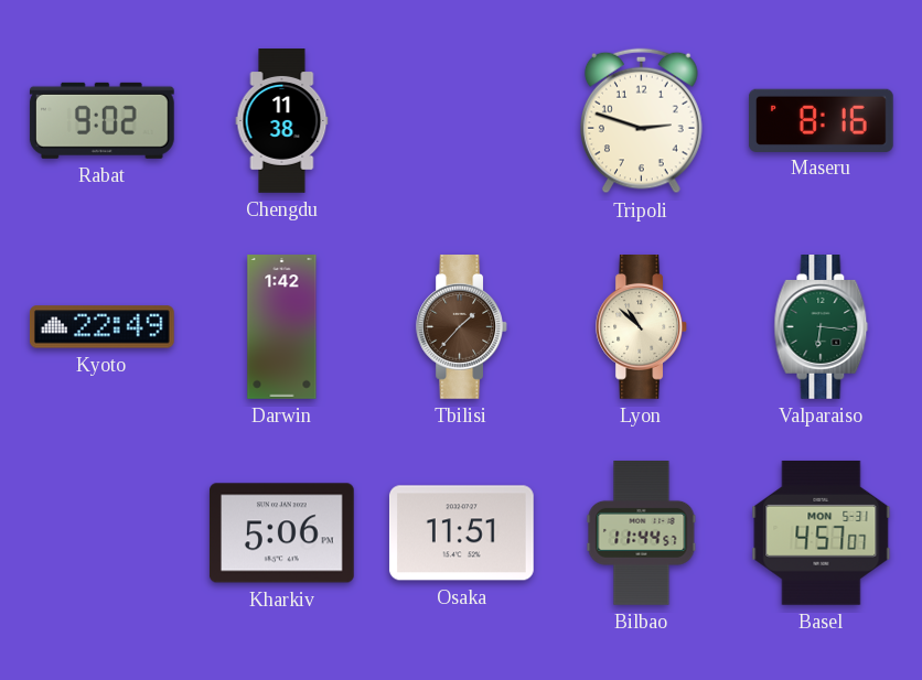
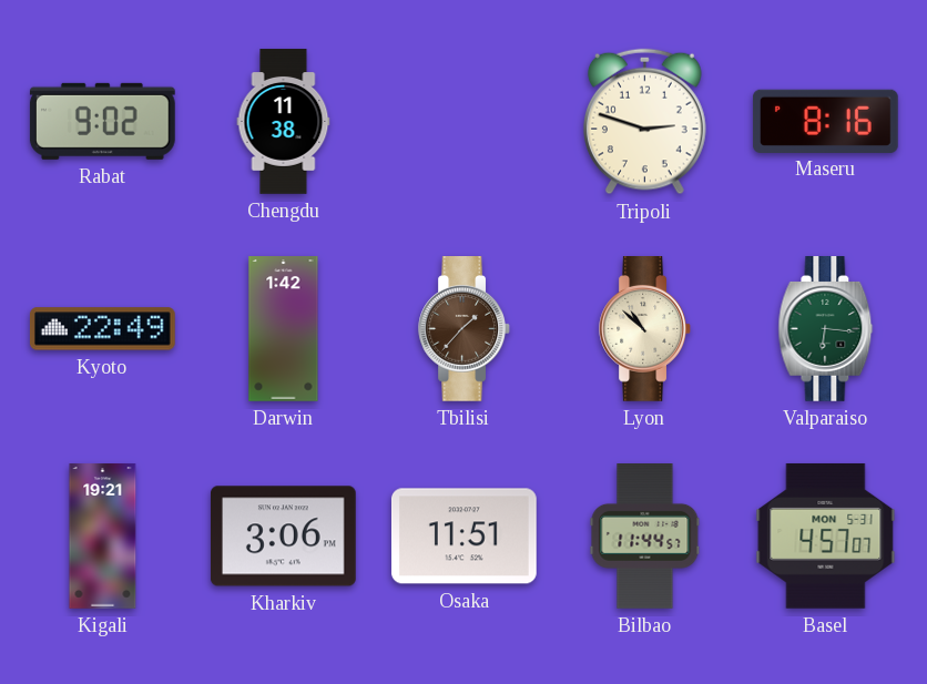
Kigali: none -> 19:21
Kharkiv: 5:06 -> 3:06
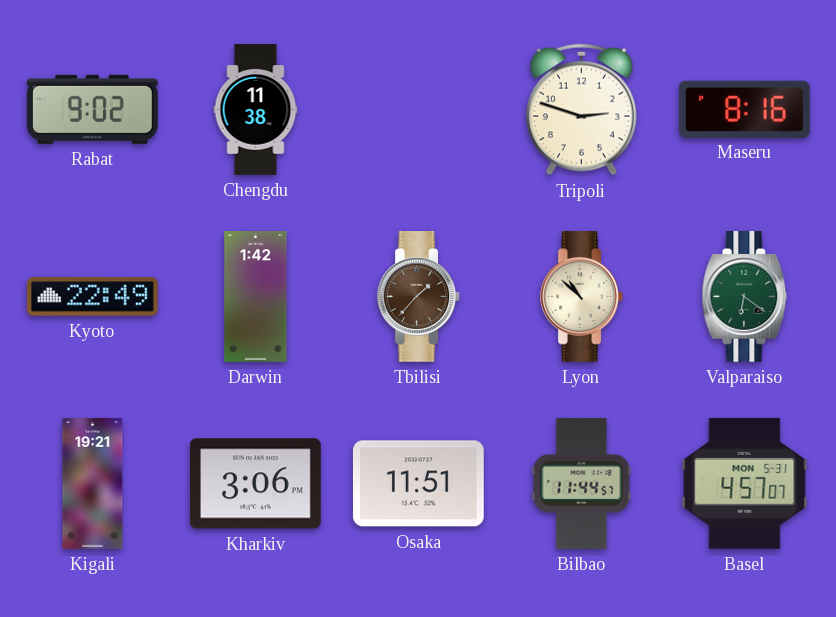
Valparaiso: 6:16 -> 6:21
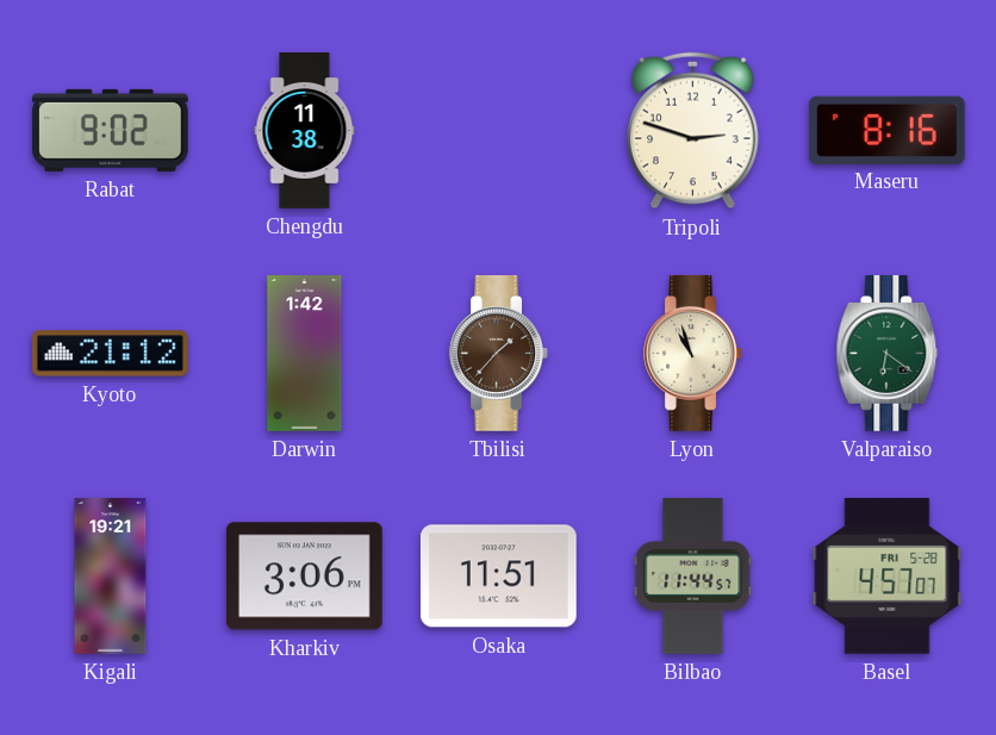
Kyoto: 22:49 -> 21:12
Lyon: 10:52 -> 10:57
Basel date: MON 5-31 -> FRI 5-28
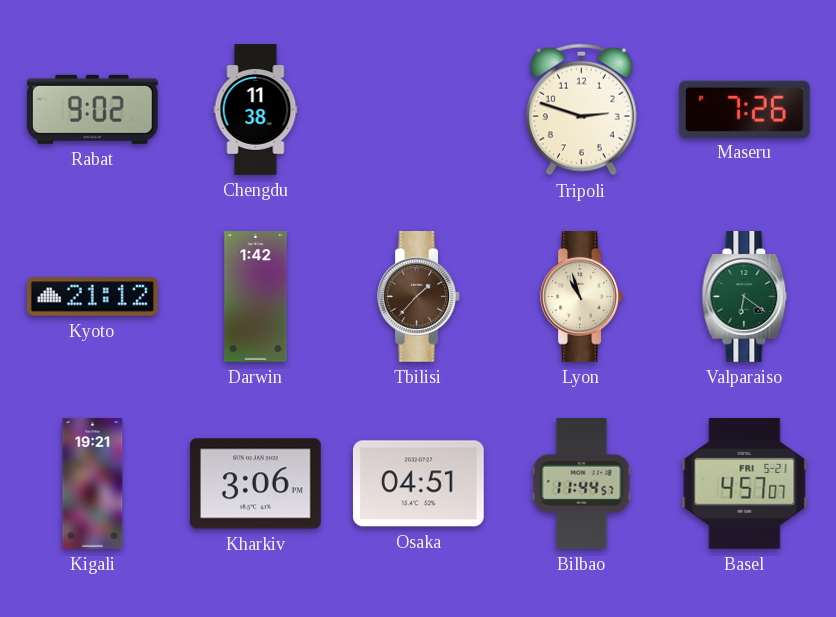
Maseru: 8:16 -> 7:26
Osaka: 11:51 -> 04:51
Basel date: FRI 5-28 -> FRI 5-21
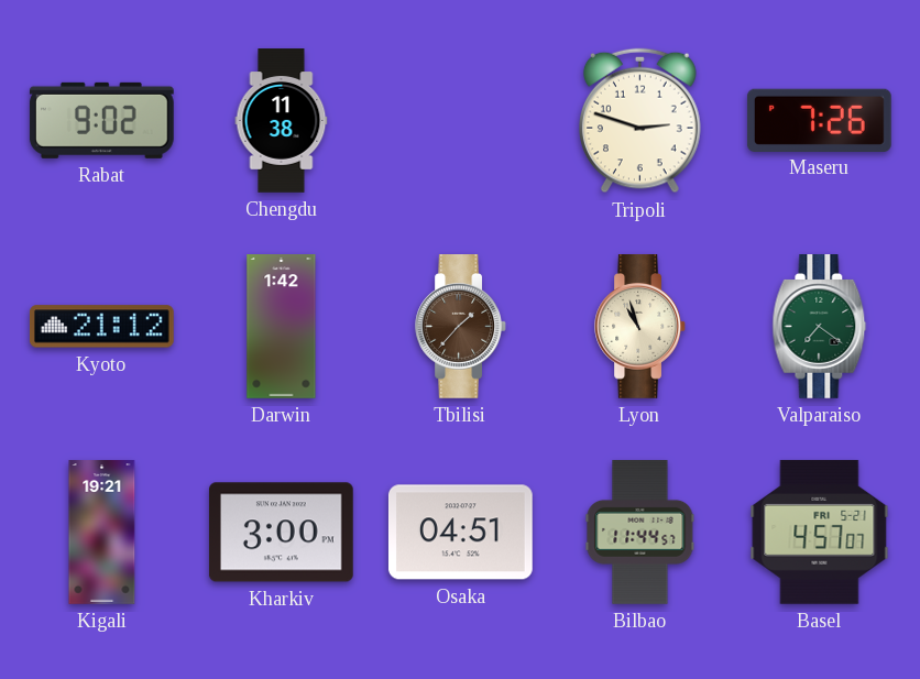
Valparaiso: 6:21 -> 7:21
Kharkiv: 3:06 -> 3:00
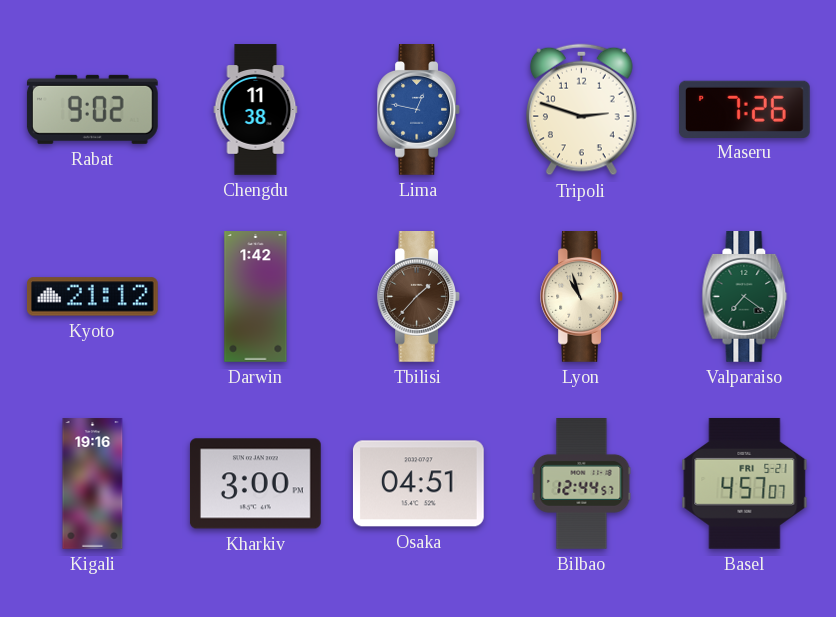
Lima: none -> 12:47
Kigali: 19:21 -> 19:16
Bilbao: 11:44 -> 12:44
